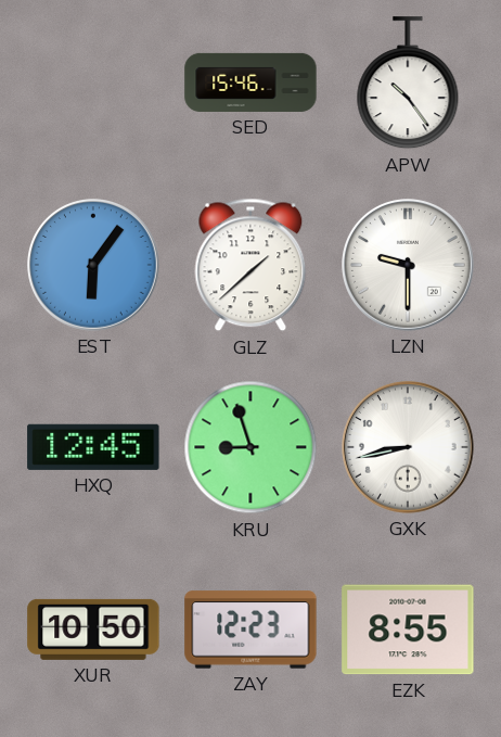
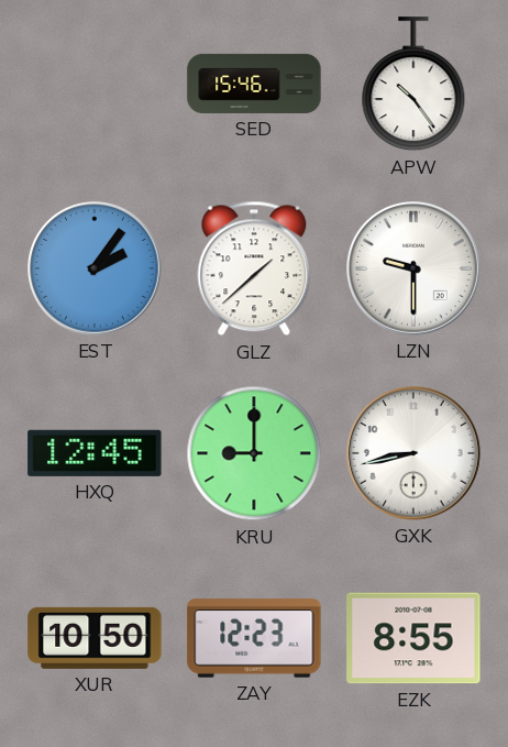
EST: 6:06 -> 2:06
KRU: 8:57 -> 9:00
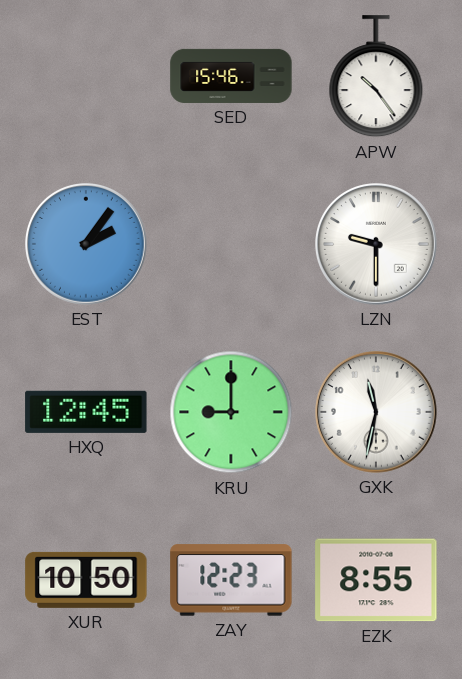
GLZ: 1:38 -> none
GXK: 8:43 -> 11:32
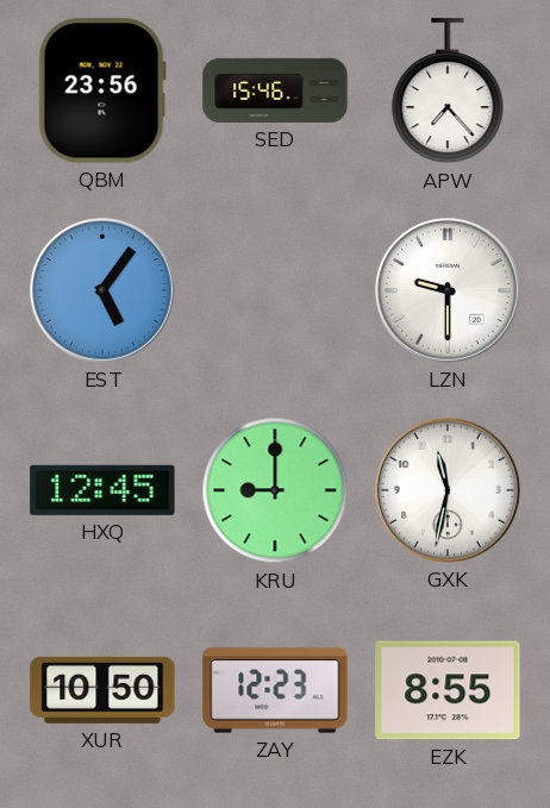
QBM: none -> 23:56
APW: 10:24 -> 7:23
EST: 2:06 -> 5:06
